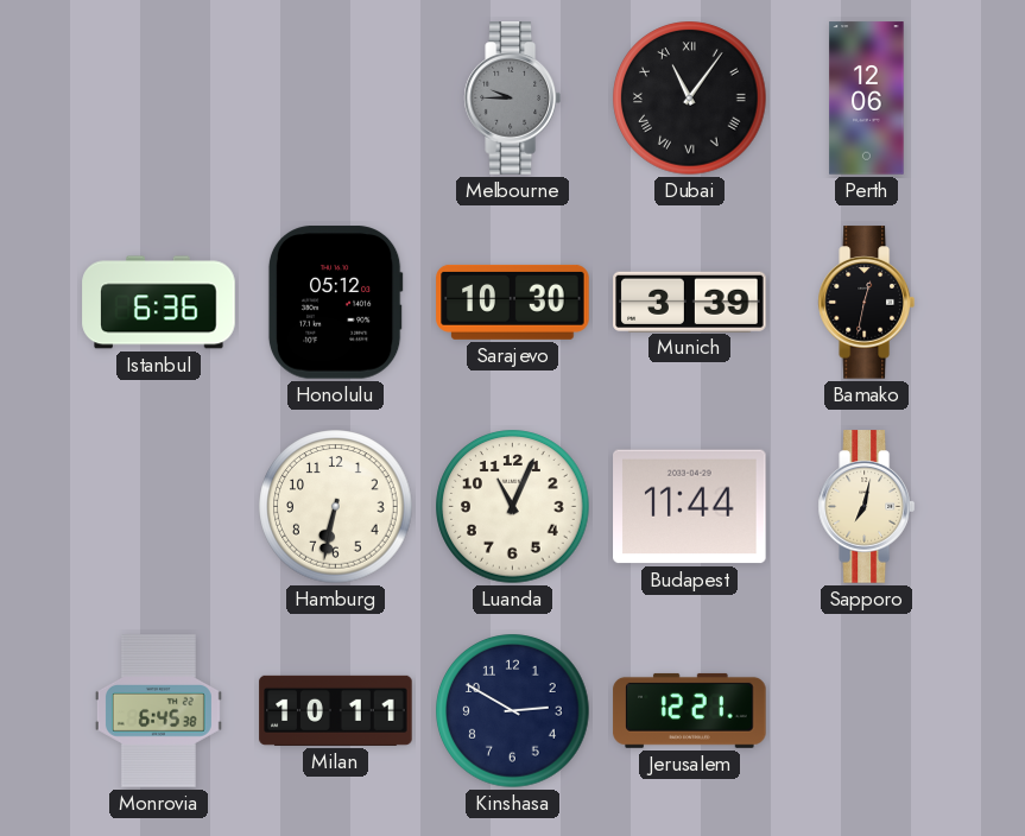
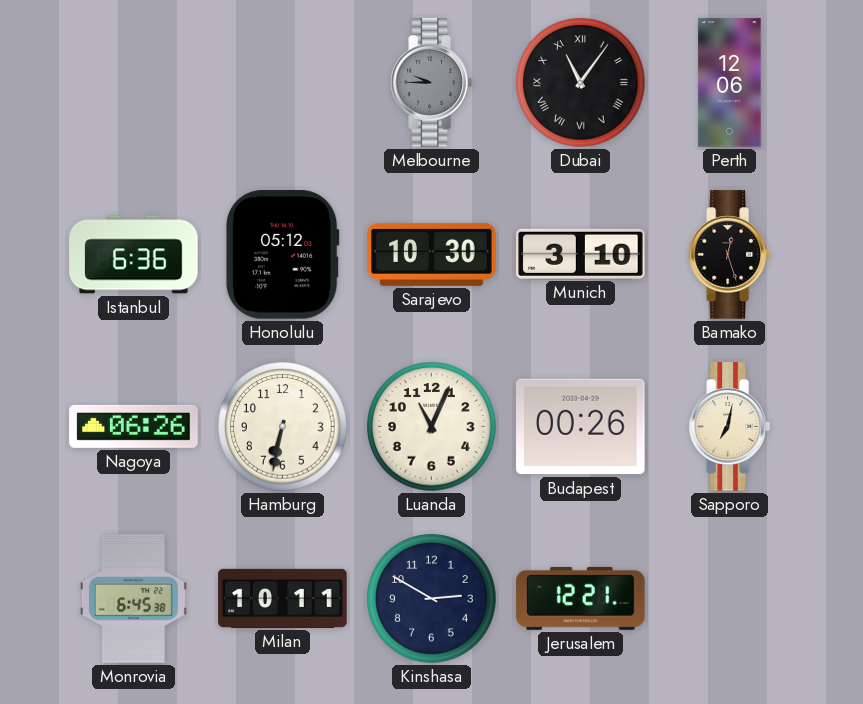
Munich: 3:39 -> 3:10
Bamako: 12:32 -> 12:27
Nagoya: none -> 06:26
Budapest: 11:44 -> 00:26
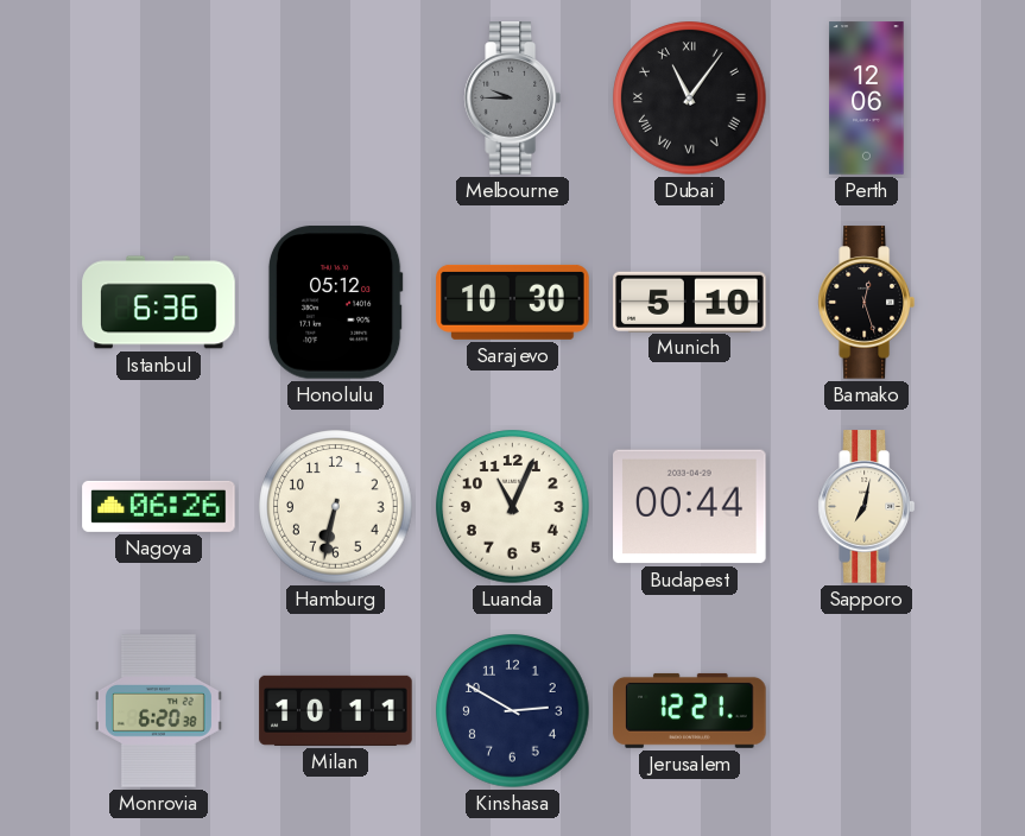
Munich: 3:10 -> 5:10
Budapest: 00:26 -> 00:44
Monrovia: 6:45 -> 6:20
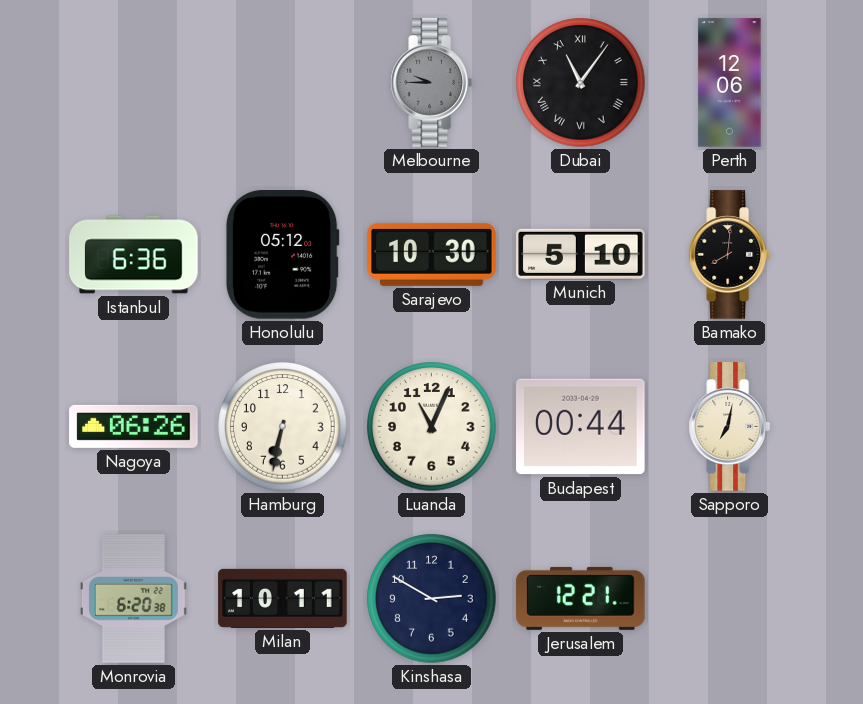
Bamako: 12:27 -> 8:01
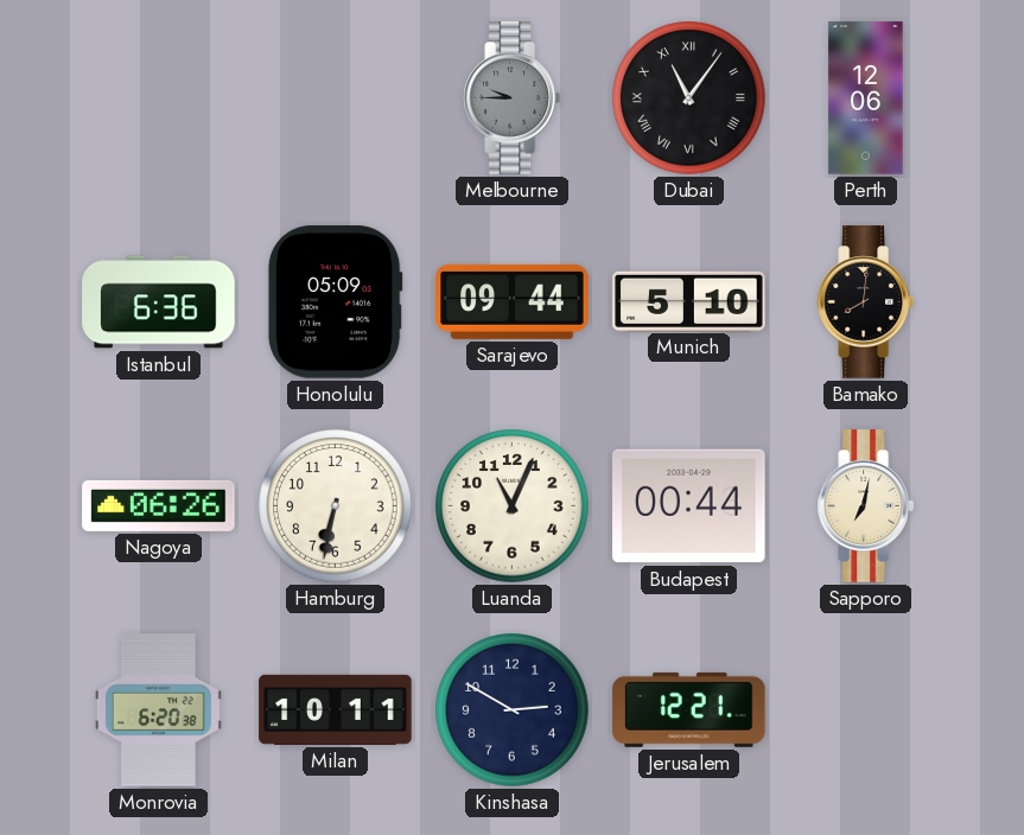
Honolulu: 05:12 -> 05:09
Sarajevo: 10:30 -> 09:44
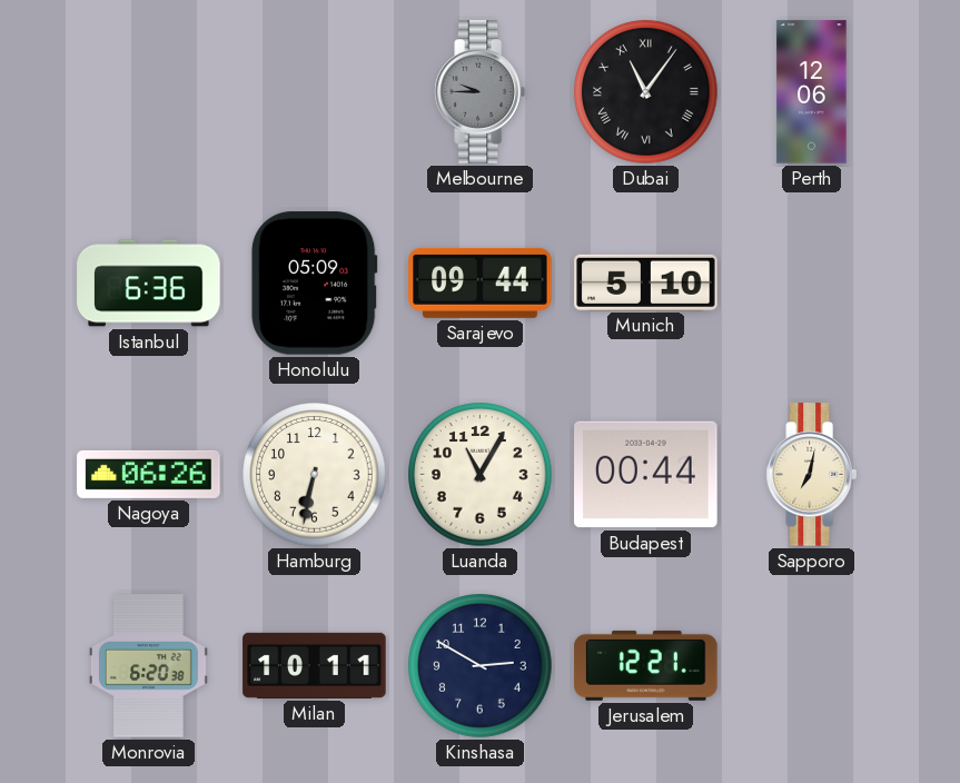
Bamako: 8:01 -> none
Luanda: 11:04 -> 11:05
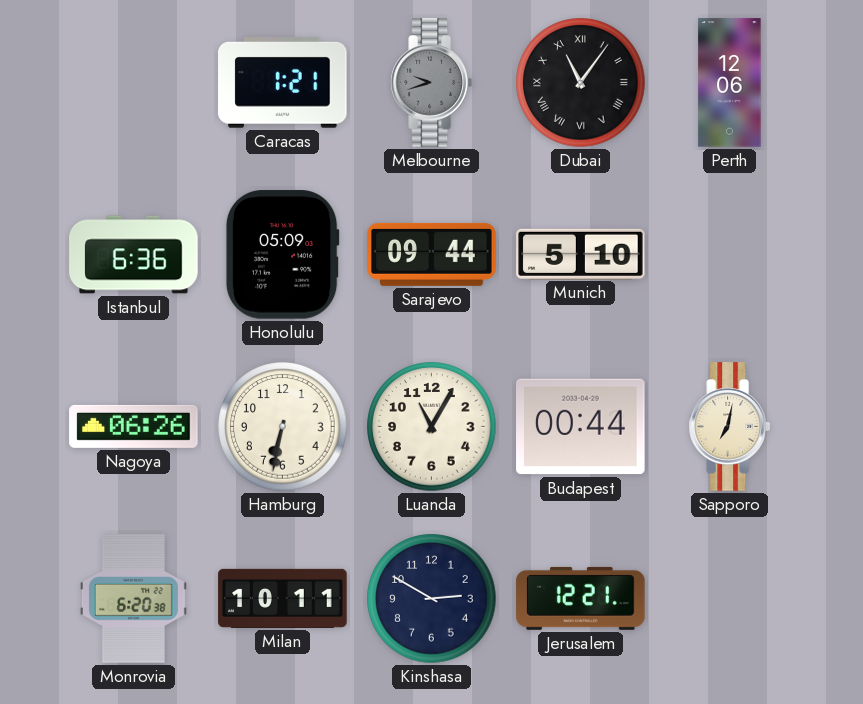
Caracas: none -> 1:21
Melbourne: 9:45 -> 9:42
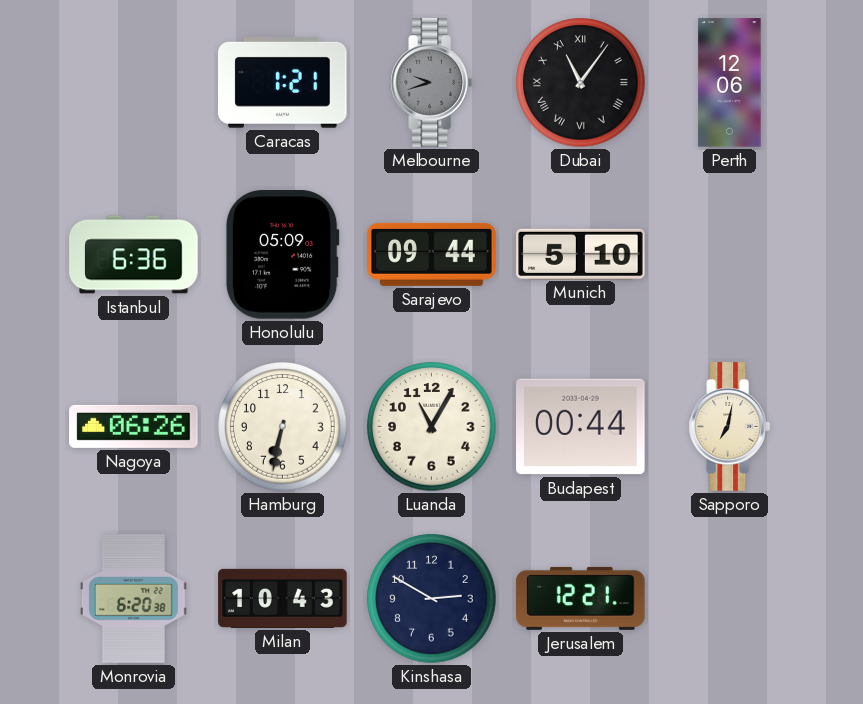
Milan: 10:11 -> 10:43
